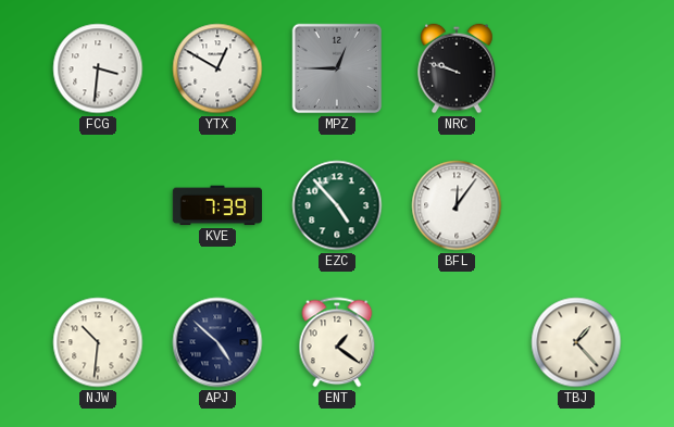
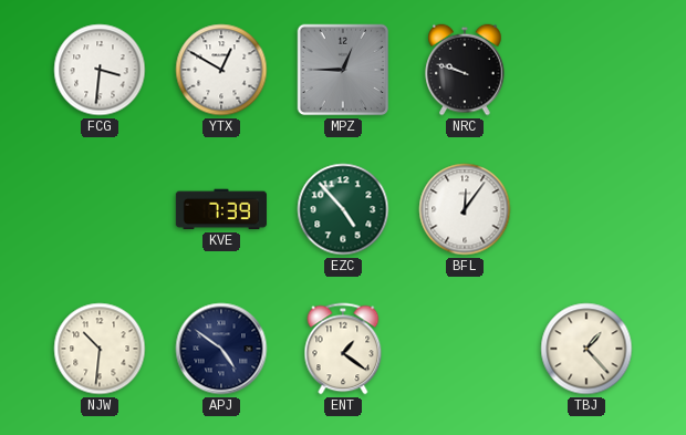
APJ: 4:52 -> 4:51
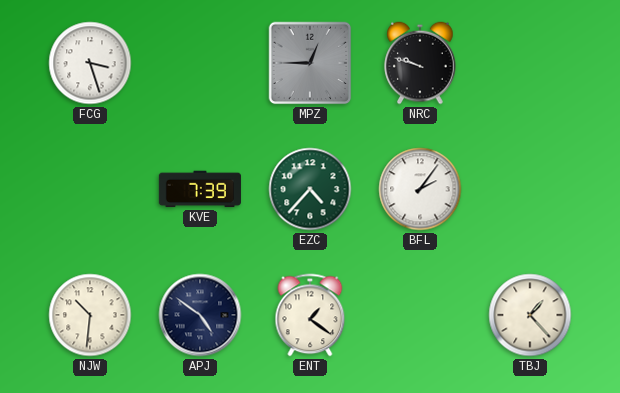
FCG: 3:31 -> 3:27
YTX: 12:50 -> none
EZC: 4:53 -> 4:37
BFL: 12:06 -> 2:06
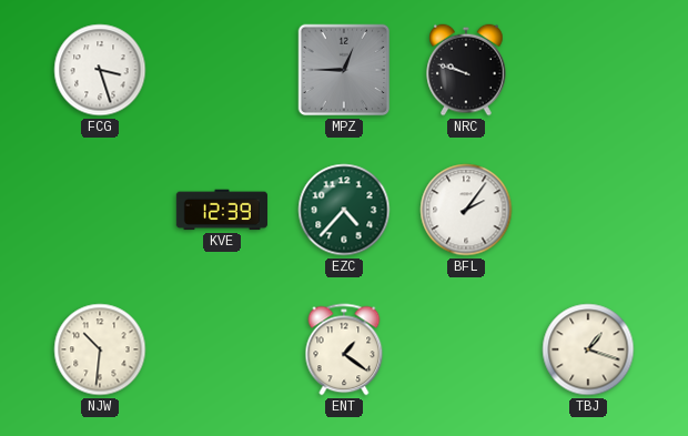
KVE: 7:39 -> 12:39
APJ: 4:51 -> none
TBJ: 1:23 -> 1:18
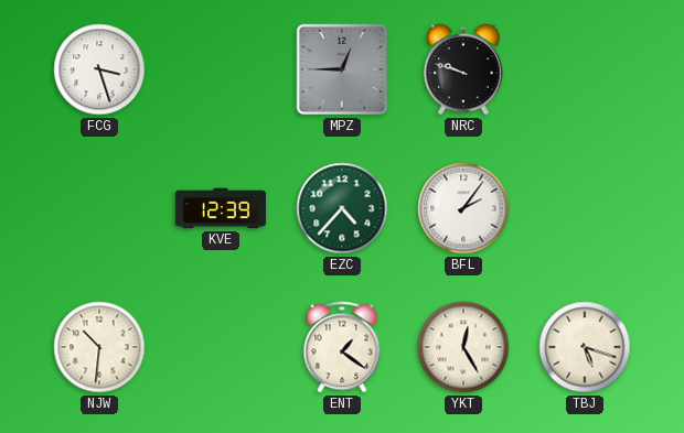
YKT: none -> 12:25
TBJ: 1:18 -> 5:18
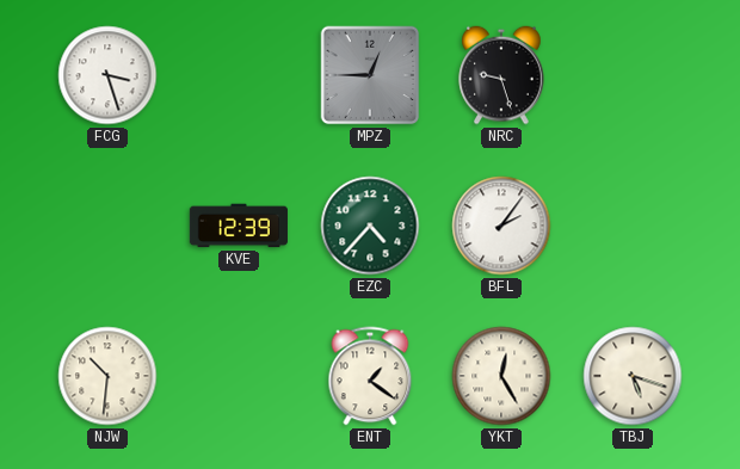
NRC: 9:48 -> 9:27
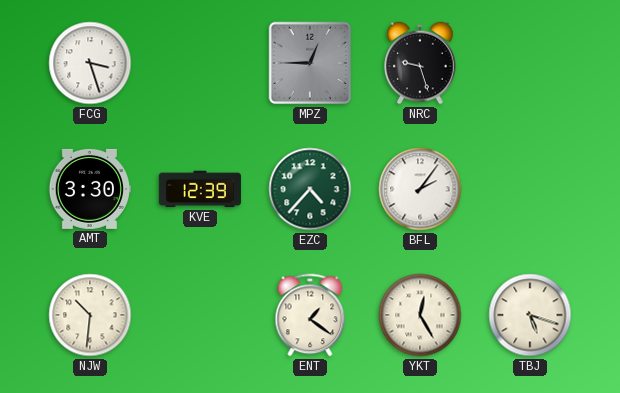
AMT: none -> 3:30
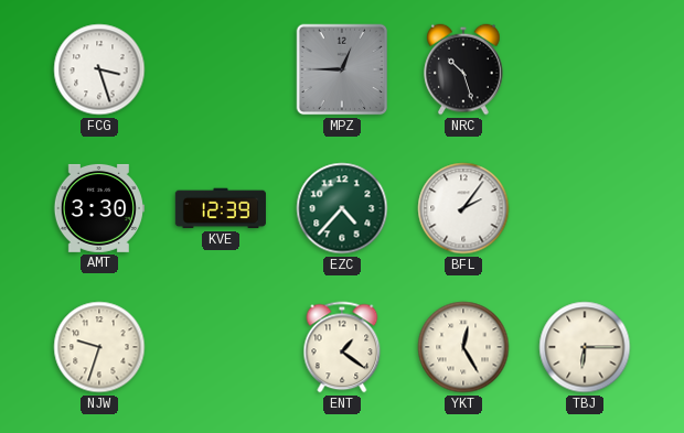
NRC: 9:27 -> 10:27
NJW: 10:31 -> 9:33
TBJ: 5:18 -> 6:15
